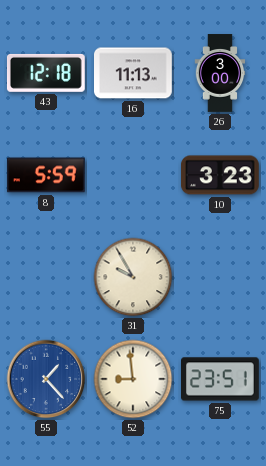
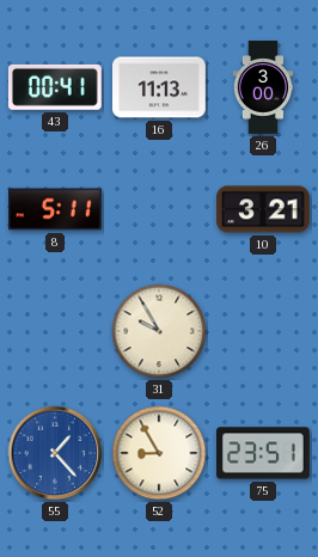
43: 12:18 -> 00:41
8: 5:59 -> 5:11
10: 3:23 -> 3:21
52: 8:59 -> 8:55
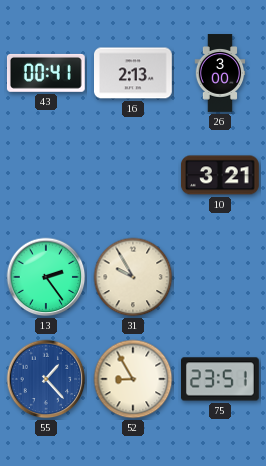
16: 11:13 -> 2:13
8: 5:11 -> none
13: none -> 2:24
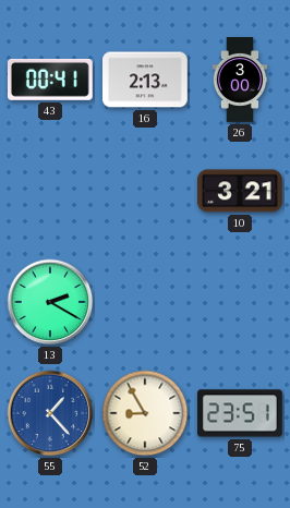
13: 2:24 -> 2:20
31: 9:55 -> none
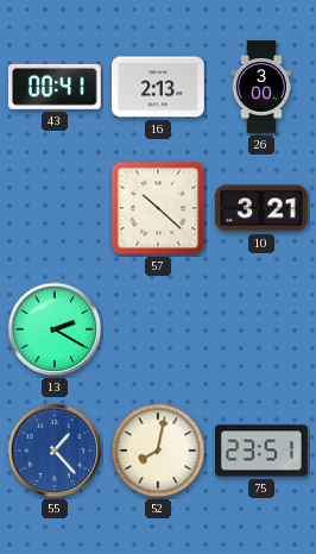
57: none -> 10:22
52: 8:55 -> 8:02
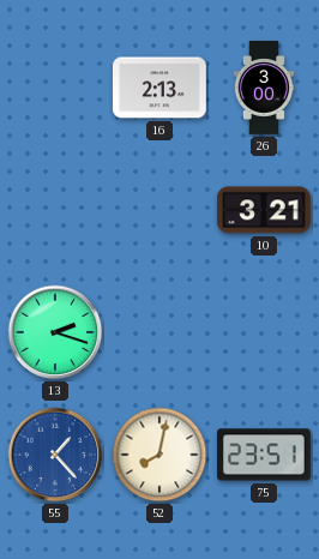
43: 00:41 -> none
57: 10:22 -> none
13: 2:20 -> 2:18
